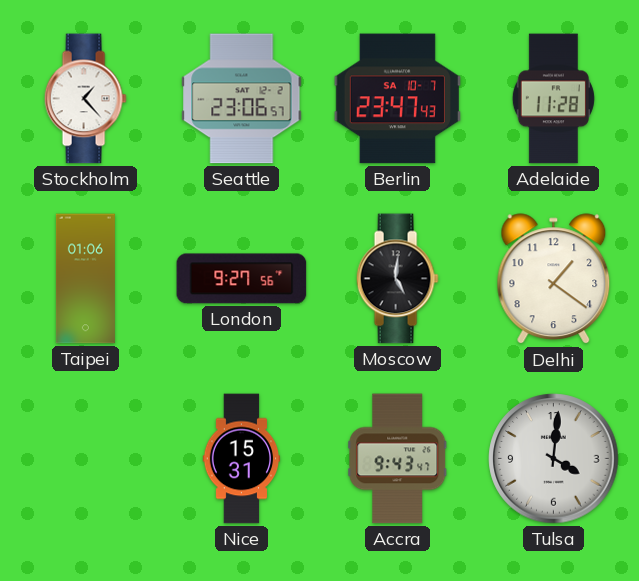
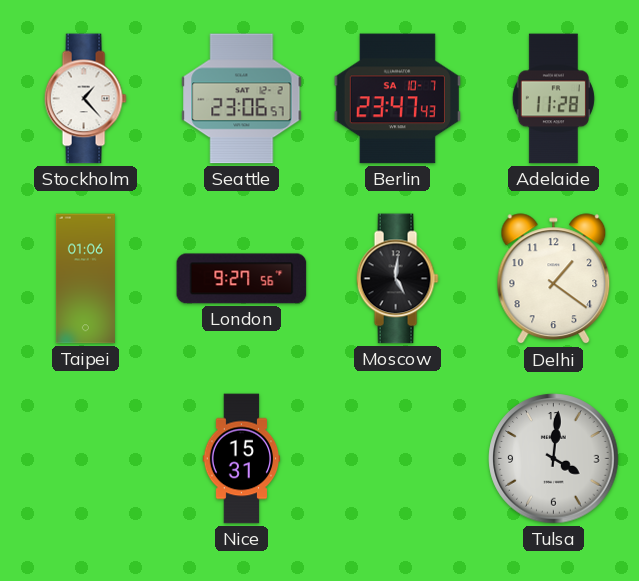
Accra: 9:43 -> none
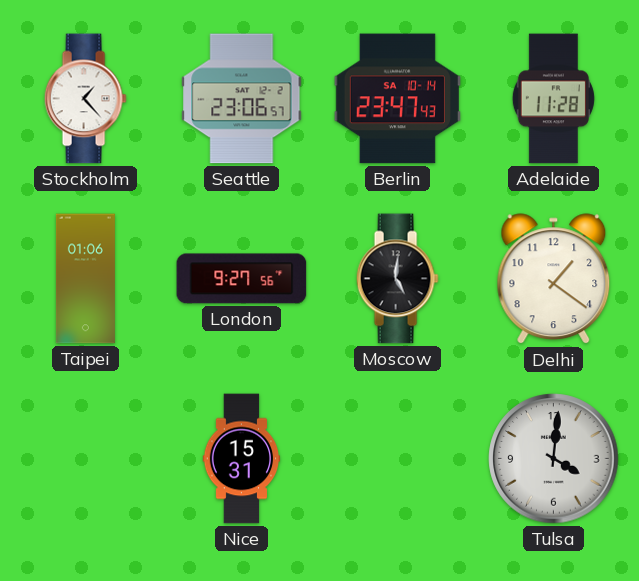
Berlin date: SA 10-7 -> SA 10-14
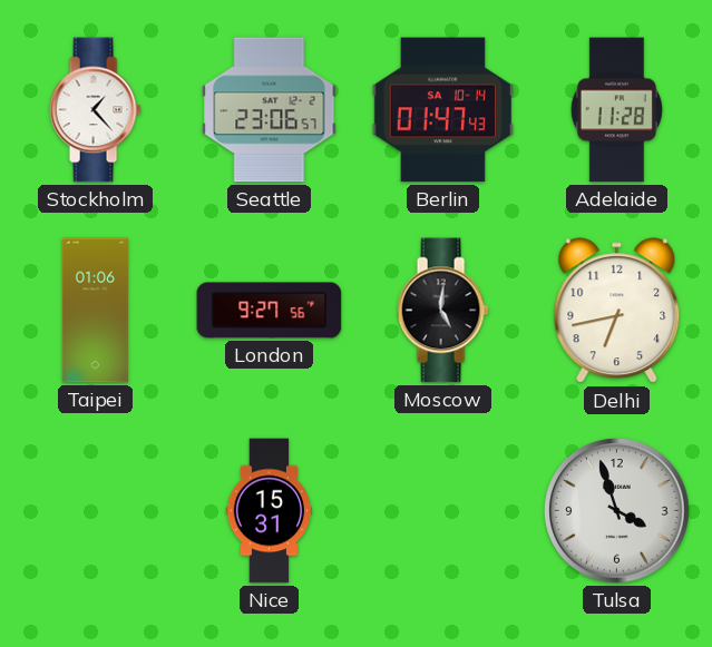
Berlin: 23:47 -> 01:47
Delhi: 1:21 -> 6:43
Tulsa: 4:01 -> 3:57
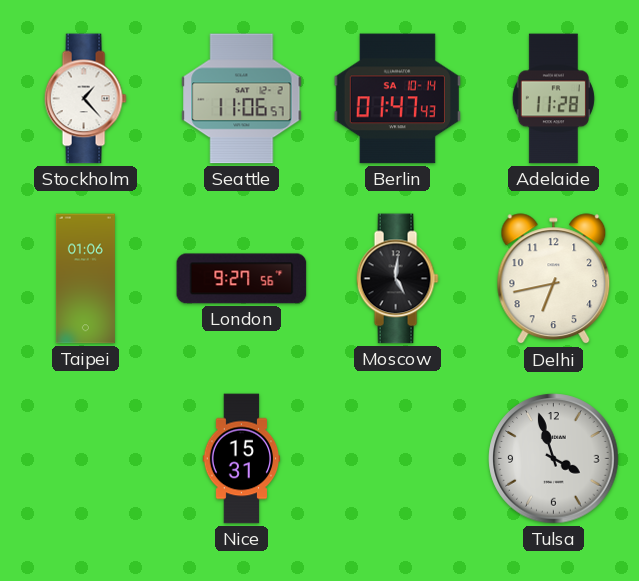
Seattle: 23:06 -> 11:06
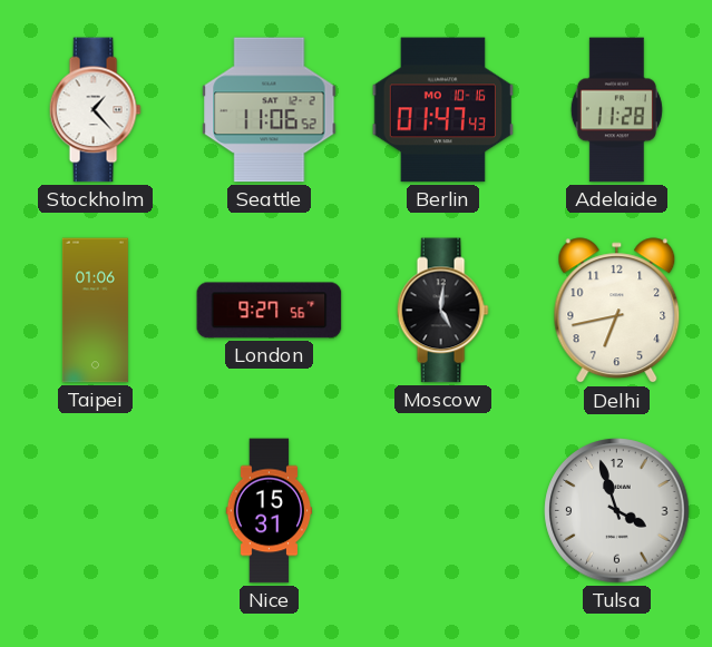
Seattle: 11:06:57 -> 11:06:52
Berlin date: SA 10-14 -> MO 10-16
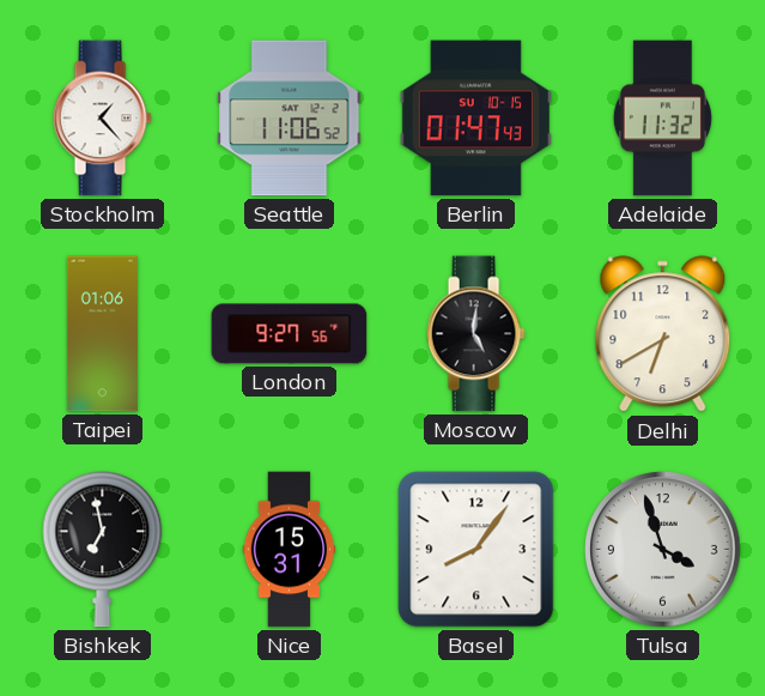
Berlin date: MO 10-16 -> SU 10-15
Adelaide: 11:28 -> 11:32
Delhi: 6:43 -> 6:40
Bishkek: none -> 6:58
Basel: none -> 8:06
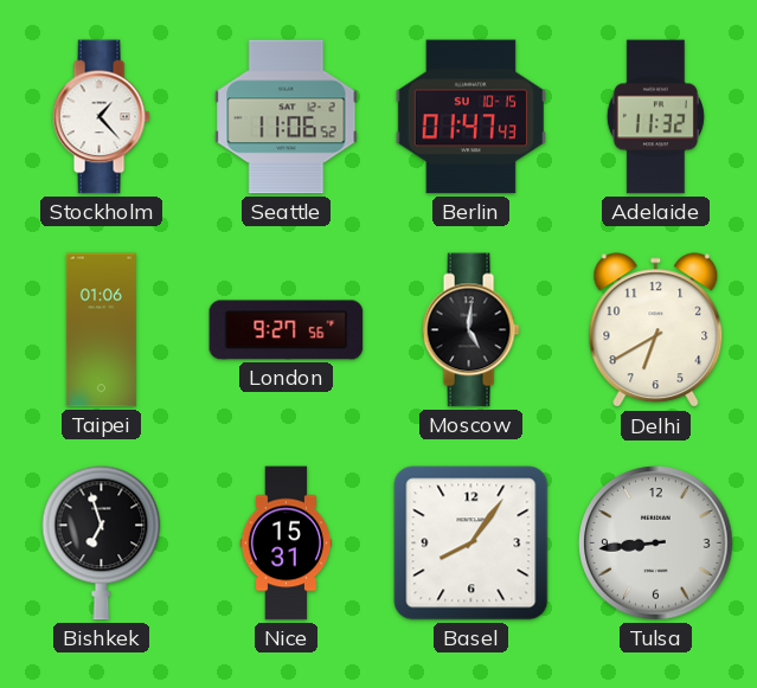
Bishkek: 6:58 -> 6:57
Tulsa: 3:57 -> 8:44
